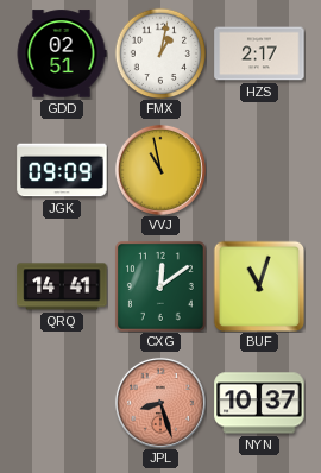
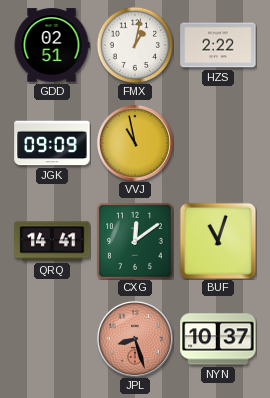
HZS: 2:17 -> 2:22
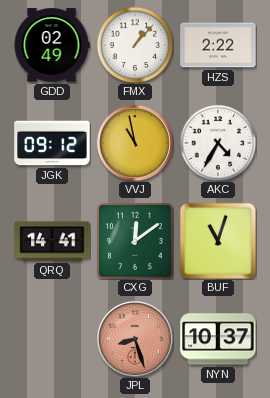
GDD: 02:51 -> 02:49
FMX: 1:02 -> 1:07
JGK: 09:09 -> 09:12
AKC: none -> 4:35
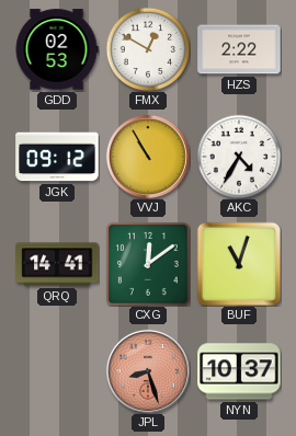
GDD: 02:49 -> 02:53
FMX: 1:07 -> 12:50
VVJ: 10:58 -> 10:55
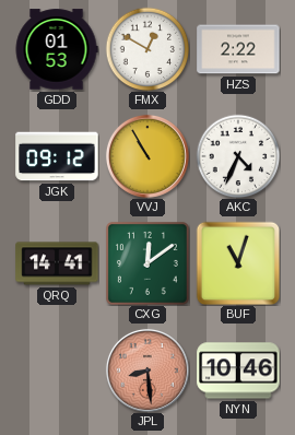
GDD: 02:53 -> 01:53
AKC: 4:35 -> 4:34
JPL: 8:27 -> 8:29
NYN: 10:37 -> 10:46
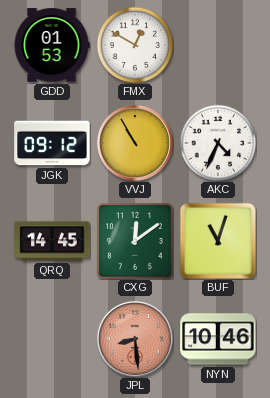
HZS: 2:22 -> none
QRQ: 14:41 -> 14:45
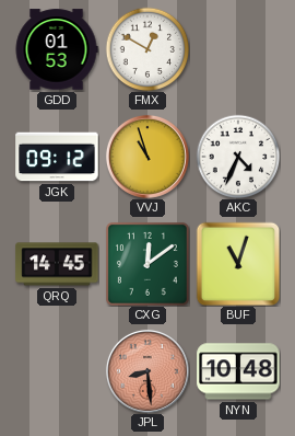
VVJ: 10:55 -> 10:57
NYN: 10:46 -> 10:48
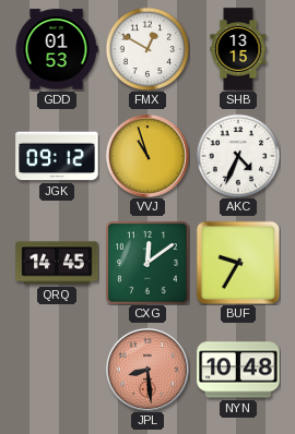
SHB: none -> 13:15
BUF: 11:03 -> 9:35
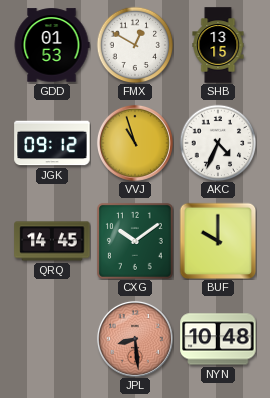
CXG: 12:09 -> 10:09
BUF: 9:35 -> 10:00
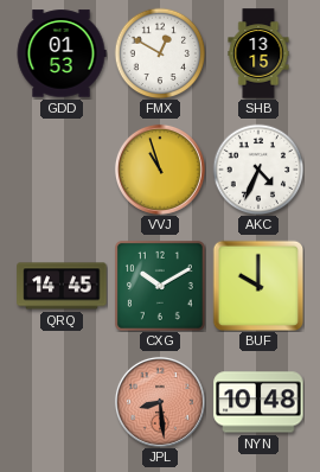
JGK: 09:12 -> none
CXG: 10:09 -> 10:10
